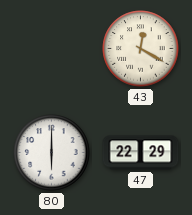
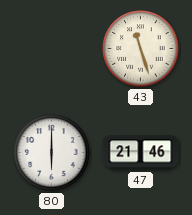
43: 12:20 -> 11:27
47: 22:29 -> 21:46
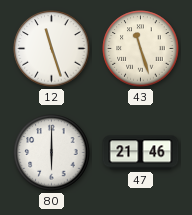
12: none -> 11:27
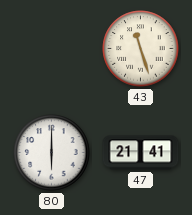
12: 11:27 -> none
47: 21:46 -> 21:41
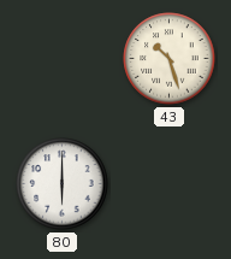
43: 11:27 -> 10:27
47: 21:41 -> none
